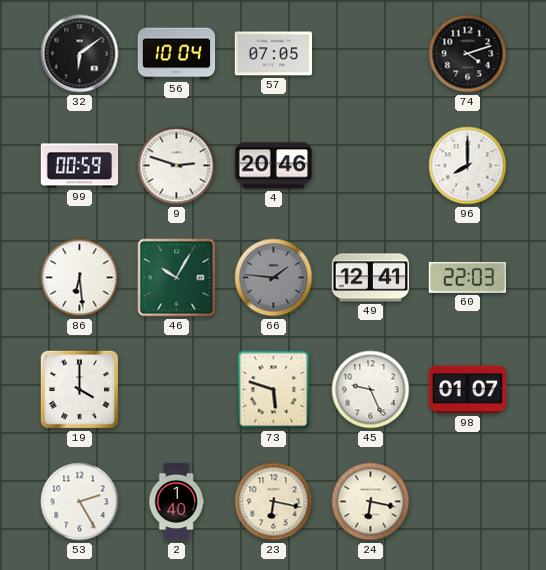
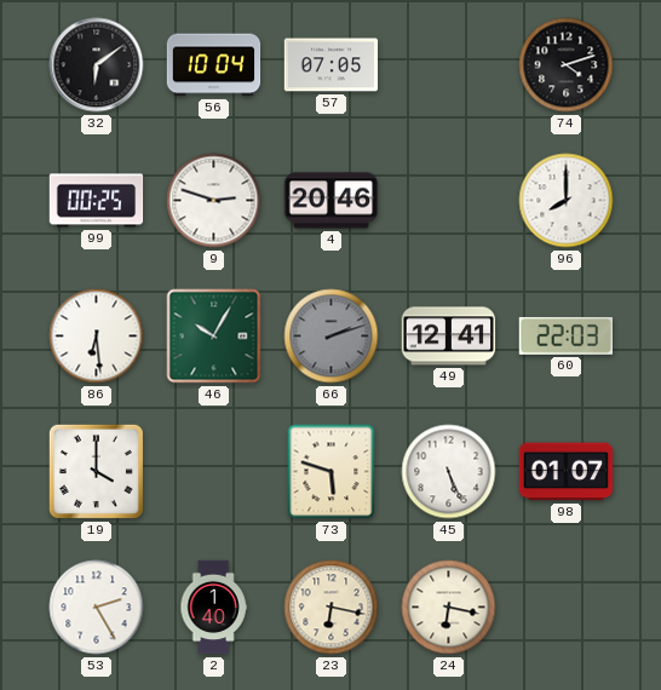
99: 00:59 -> 00:25
66: 1:46 -> 2:12
45: 9:26 -> 5:26
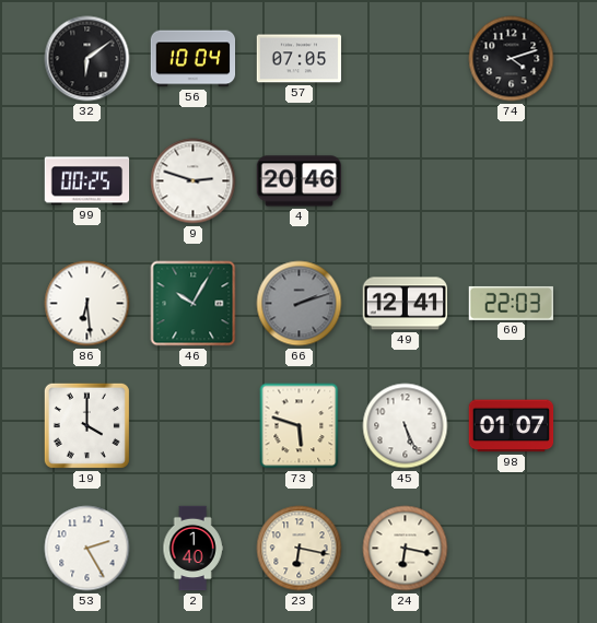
96: 8:00 -> none
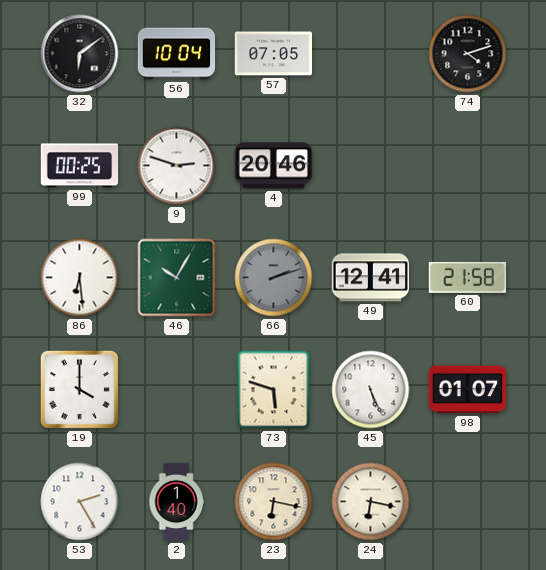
60: 22:03 -> 21:58
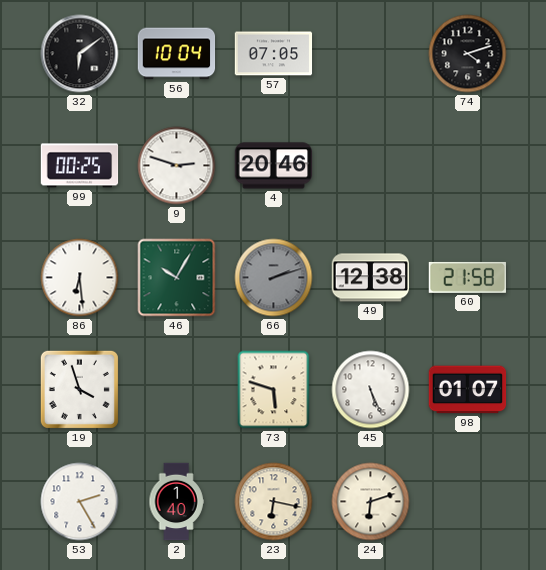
49: 12:41 -> 12:38
19: 4:00 -> 3:57
24: 6:17 -> 6:12
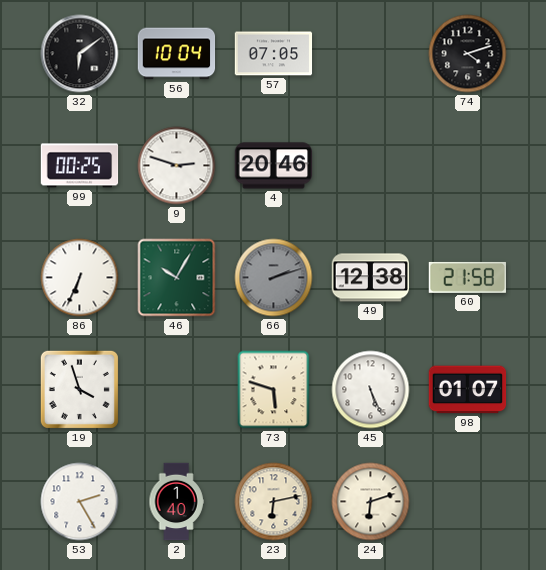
86: 6:29 -> 6:34
23: 6:17 -> 6:13
